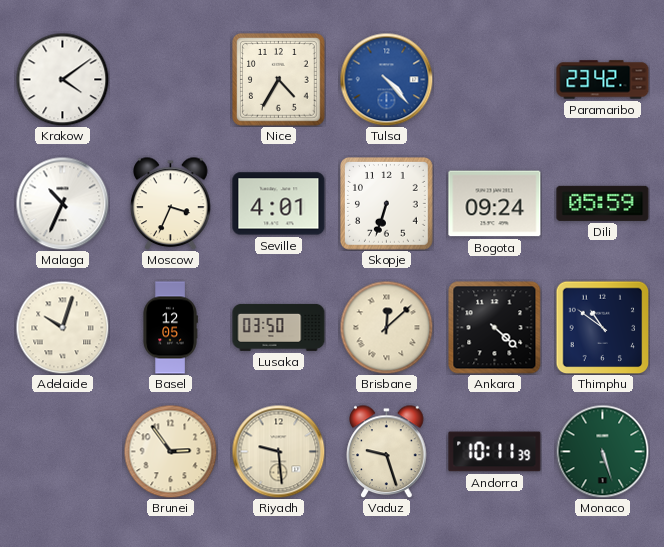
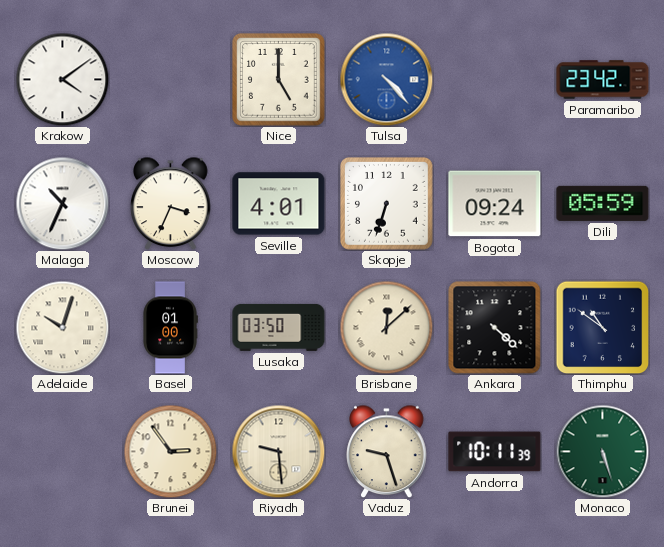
Nice: 4:35 -> 5:00
Basel: 12:05 -> 01:00
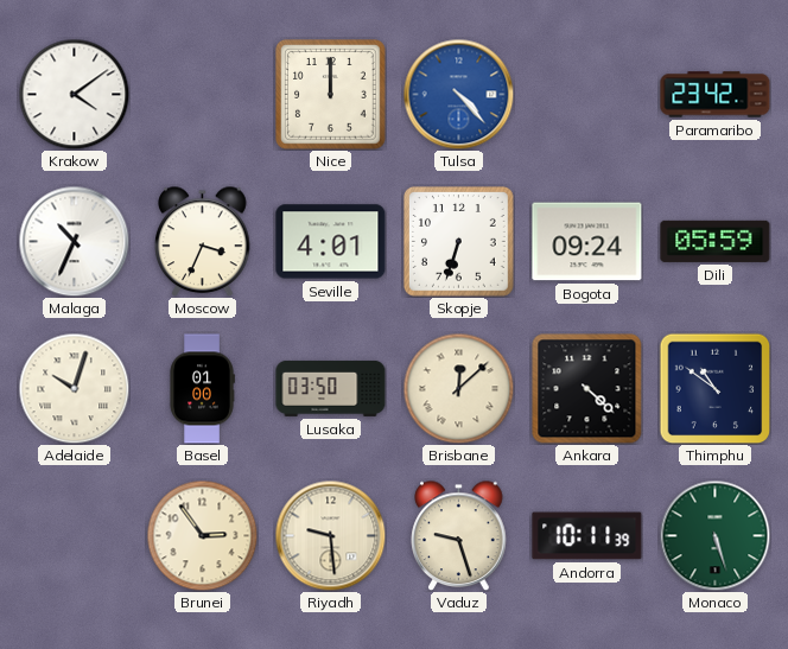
Nice: 5:00 -> 12:00
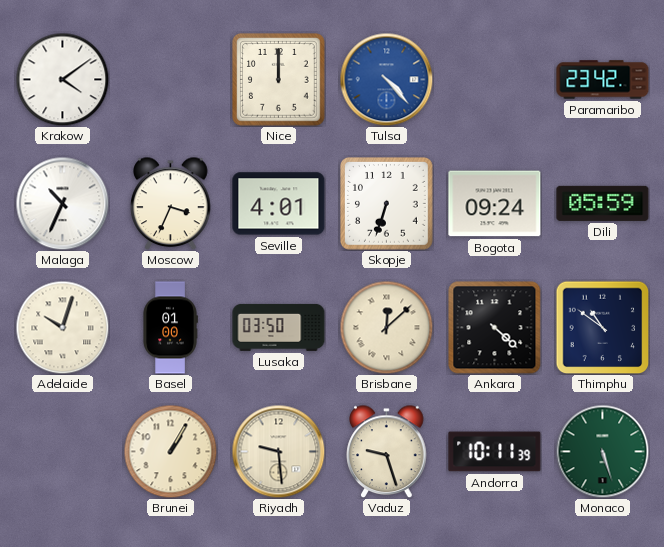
Brunei: 2:54 -> 1:05
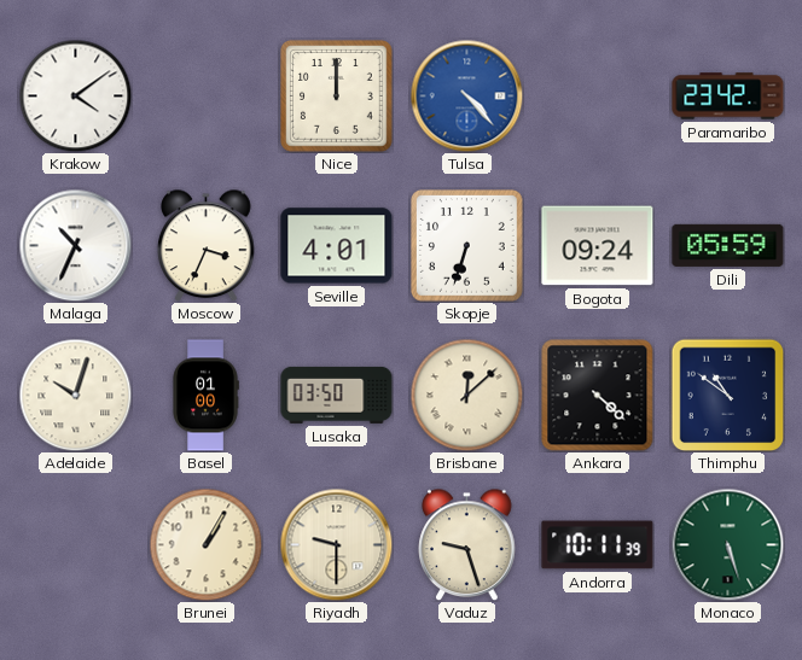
Riyadh: 9:29 -> 9:30
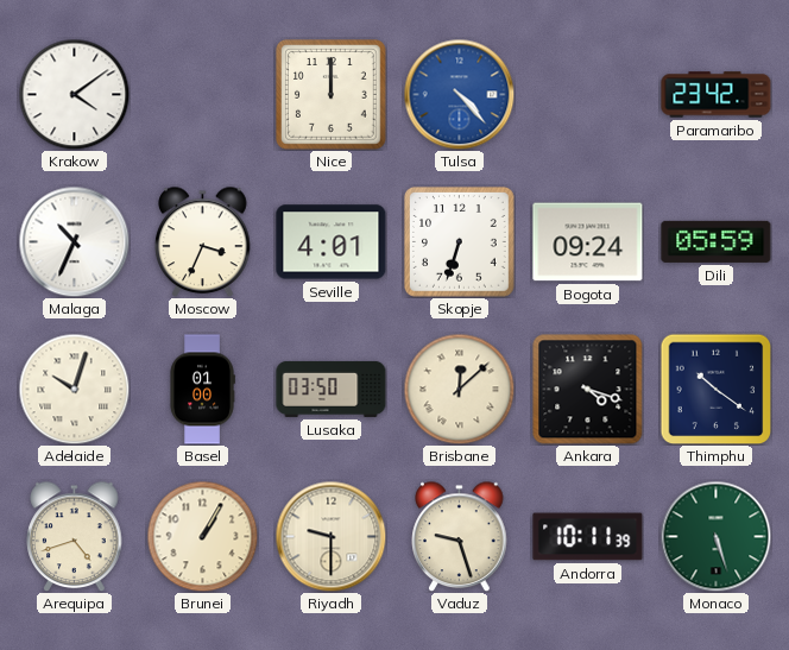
Ankara: 4:22 -> 4:18
Thimphu: 10:51 -> 10:21
Arequipa: none -> 4:42
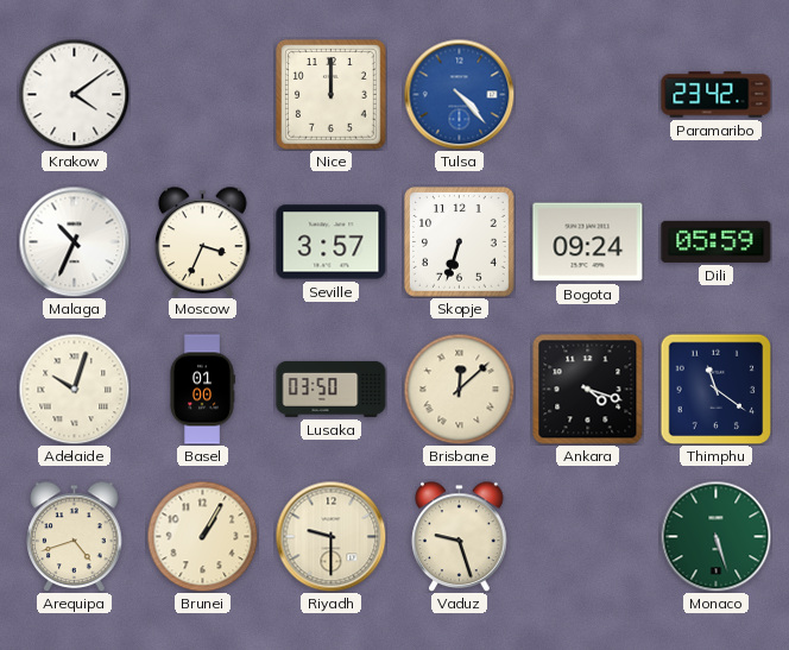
Seville: 4:01 -> 3:57
Thimphu: 10:21 -> 11:21
Andorra: 10:11 -> none
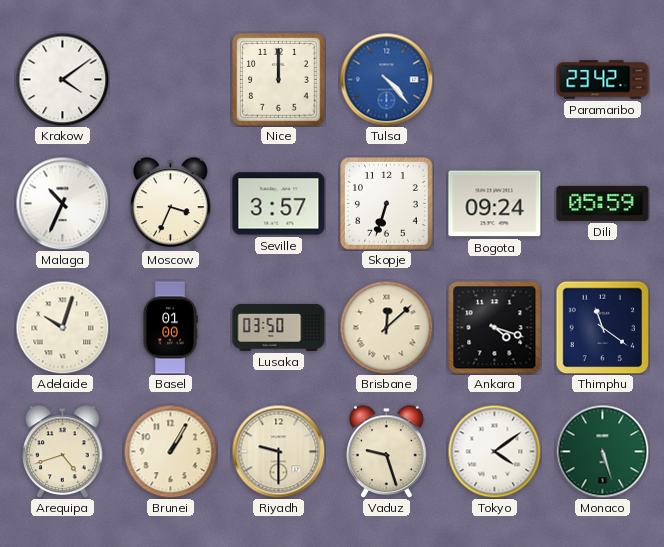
Tokyo: none -> 4:09
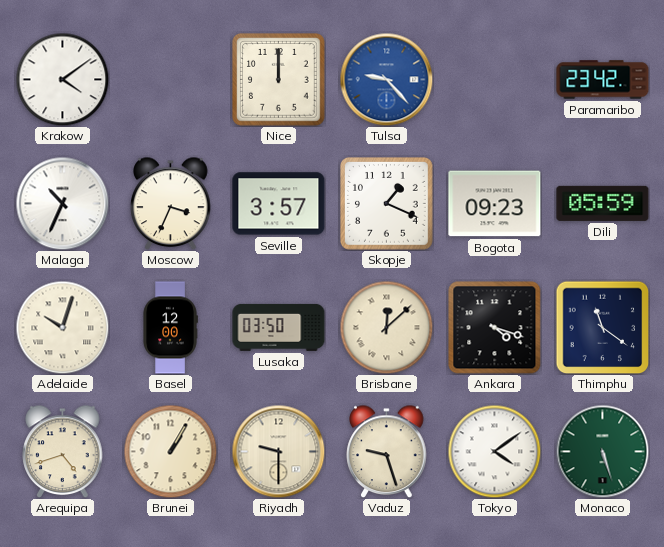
Tulsa: 4:23 -> 9:23
Skopje: 6:33 -> 1:19
Bogota: 09:24 -> 09:23
Basel: 01:00 -> 12:00
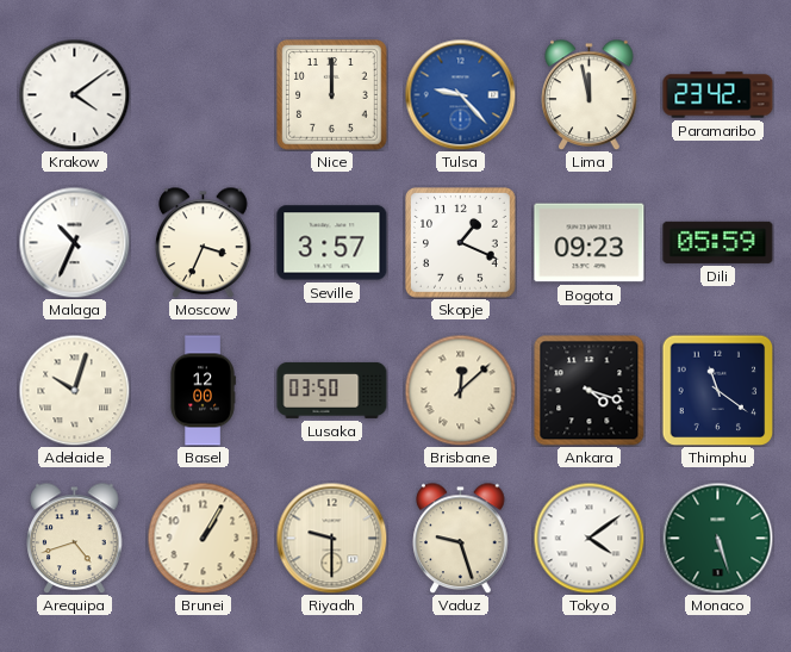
Lima: none -> 11:58
